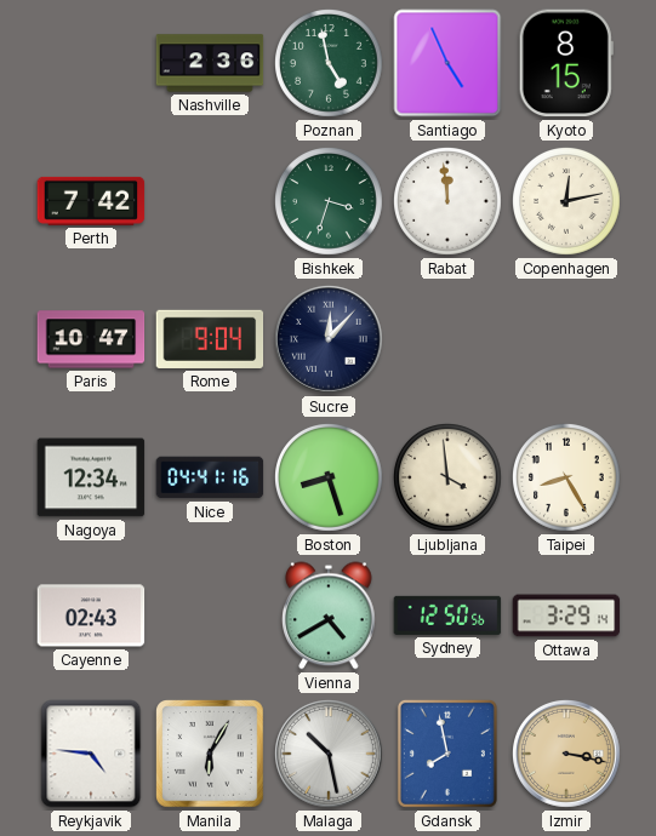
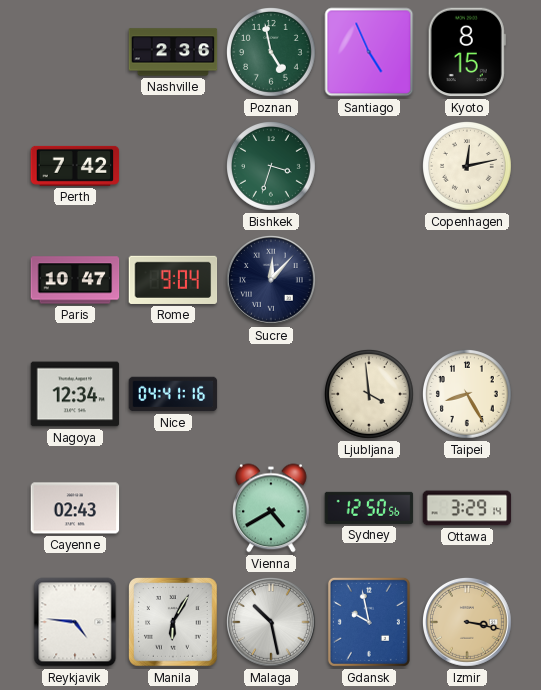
Rabat: 11:59 -> none
Boston: 8:27 -> none
Gdansk: 7:58 -> 9:58
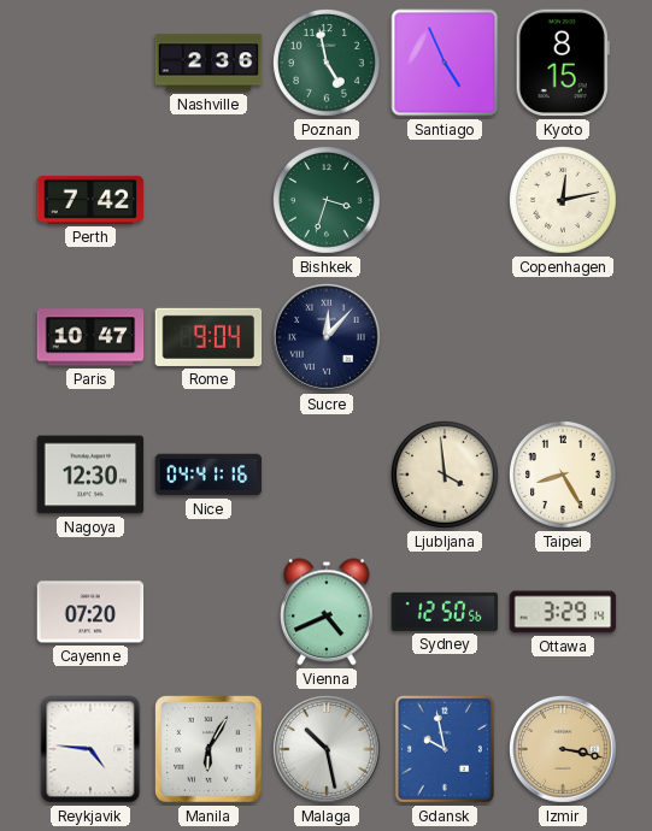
Nagoya: 12:34 -> 12:30
Cayenne: 02:43 -> 07:20
Vienna: 4:40 -> 4:41
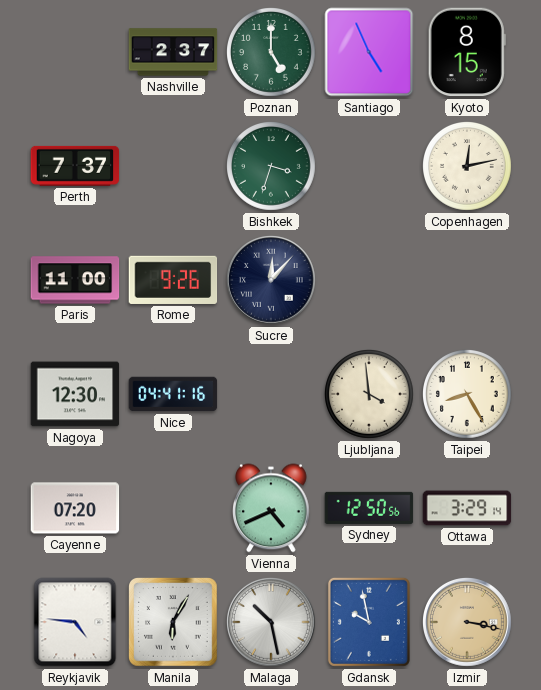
Nashville: 2:36 -> 2:37
Poznan: 4:58 -> 5:00
Perth: 7:42 -> 7:37
Paris: 10:47 -> 11:00
Rome: 9:04 -> 9:26
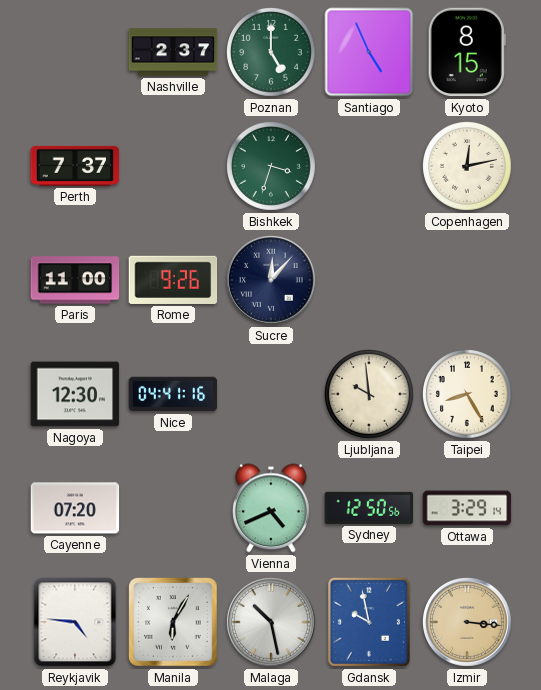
Ljubljana: 3:59 -> 9:59
Izmir: 3:17 -> 3:16
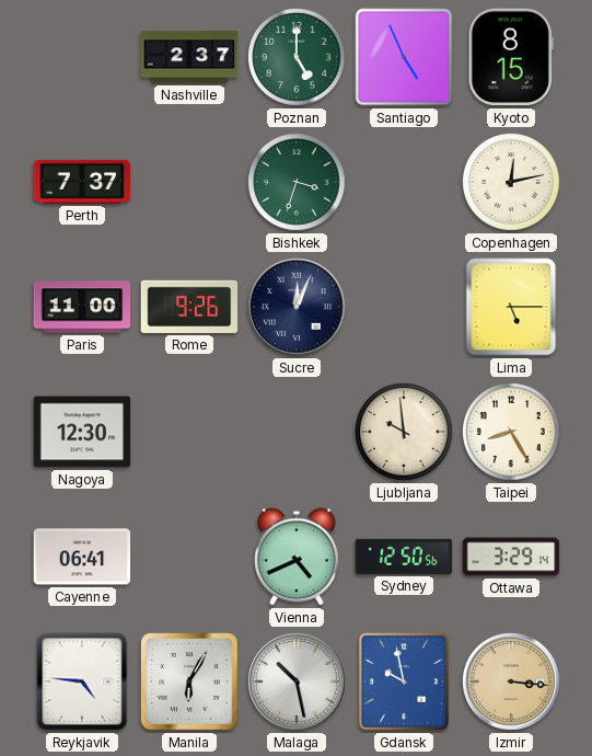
Sucre: 12:07 -> 12:04
Lima: none -> 5:15
Nice: 04:41 -> none
Cayenne: 07:20 -> 06:41
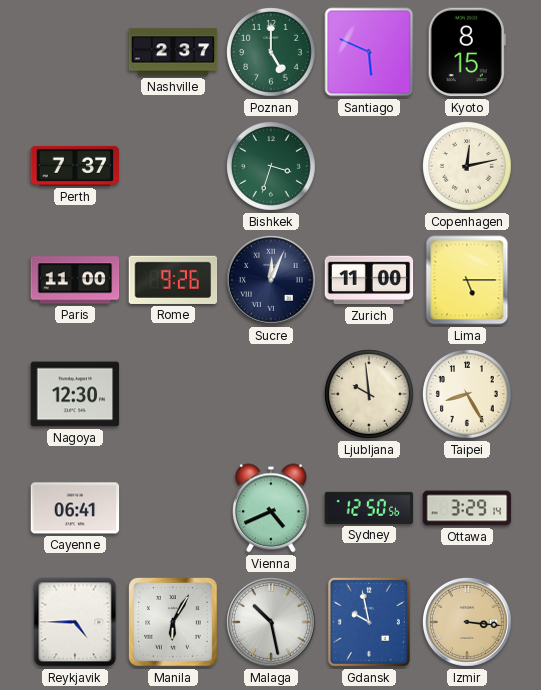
Santiago: 4:56 -> 5:49
Zurich: none -> 11:00
Reykjavik: 4:46 -> 4:45
